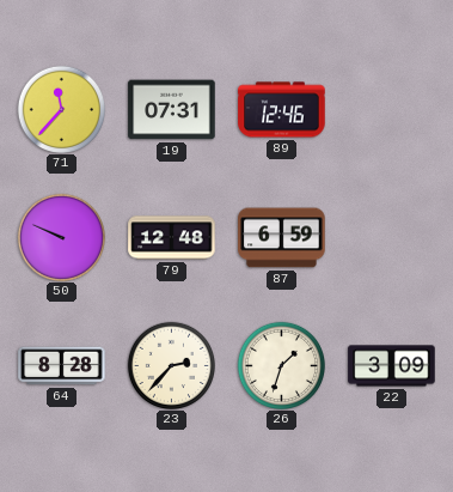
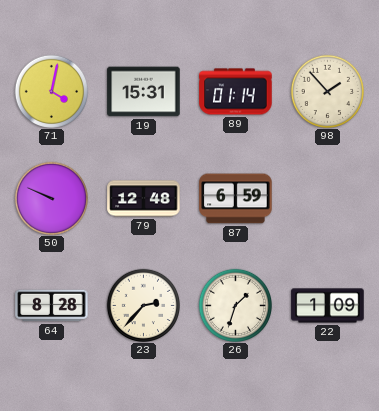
71: 11:37 -> 4:02
19: 07:31 -> 15:31
89: 12:46 -> 01:14
98: none -> 1:53
22: 3:09 -> 1:09
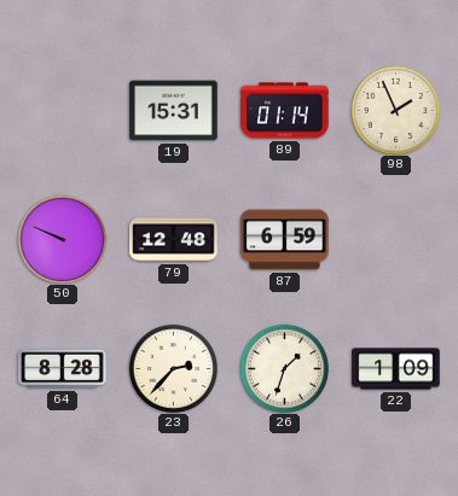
71: 4:02 -> none
98: 1:53 -> 1:56
